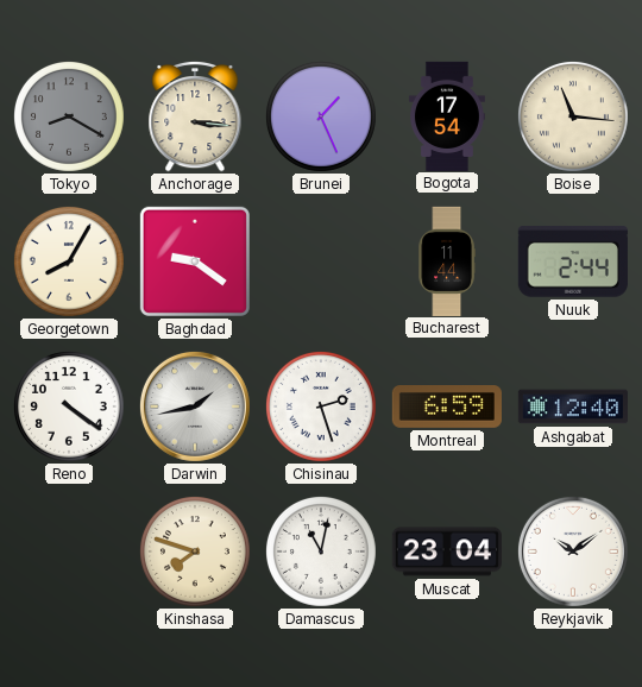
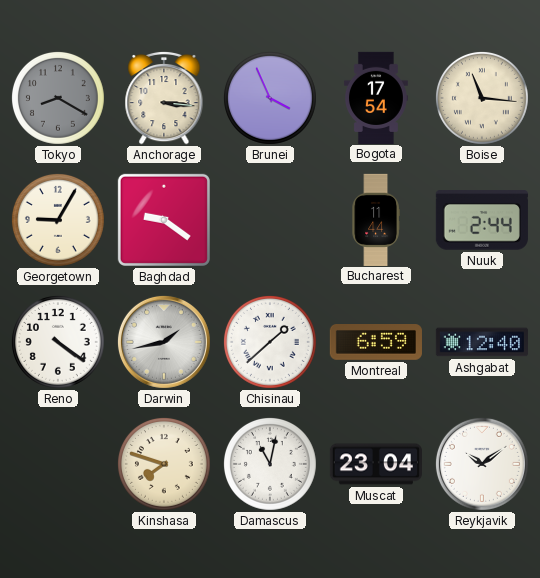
Brunei: 1:26 -> 3:56
Georgetown: 8:05 -> 9:05
Chisinau: 2:27 -> 1:38
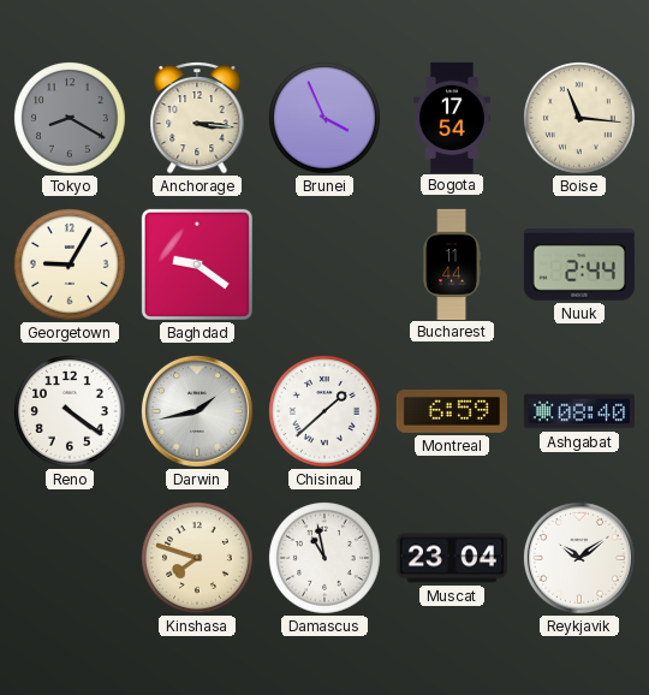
Ashgabat: 12:40 -> 08:40
Damascus: 11:02 -> 10:58
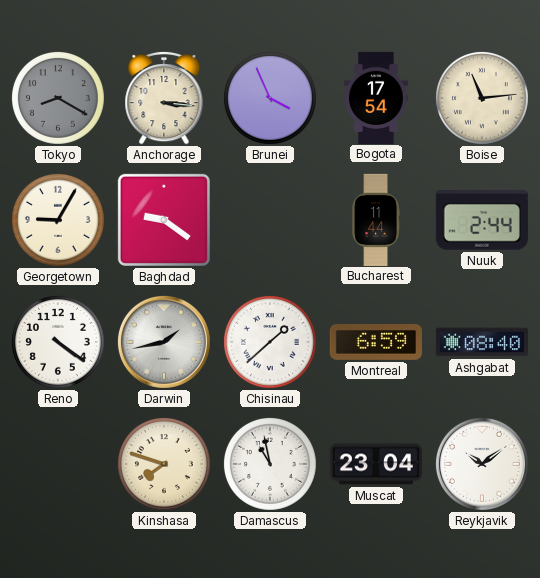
Boise: 11:16 -> 11:14
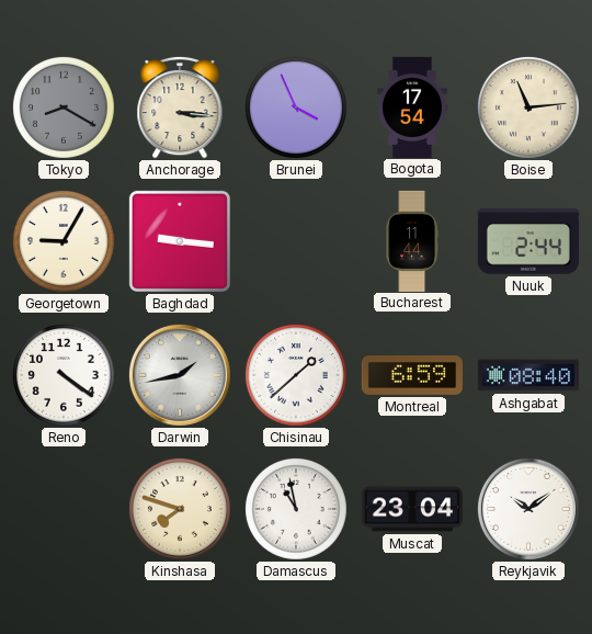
Baghdad: 9:21 -> 9:16
